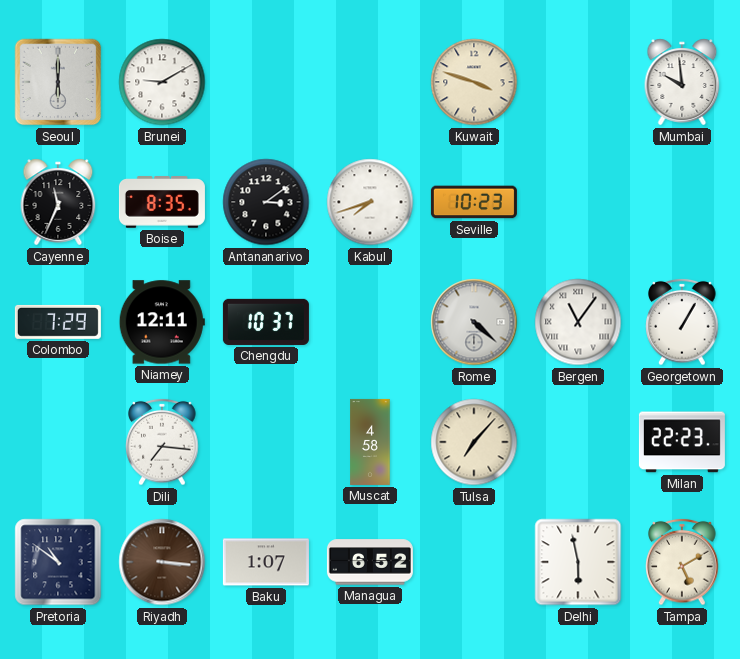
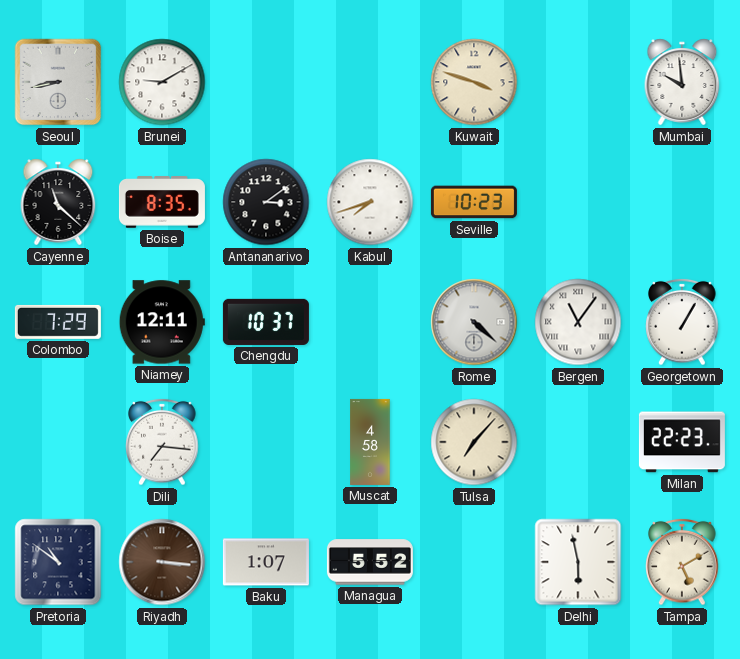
Seoul: 6:00 -> 8:43
Cayenne: 11:34 -> 11:22
Managua: 6:52 -> 5:52
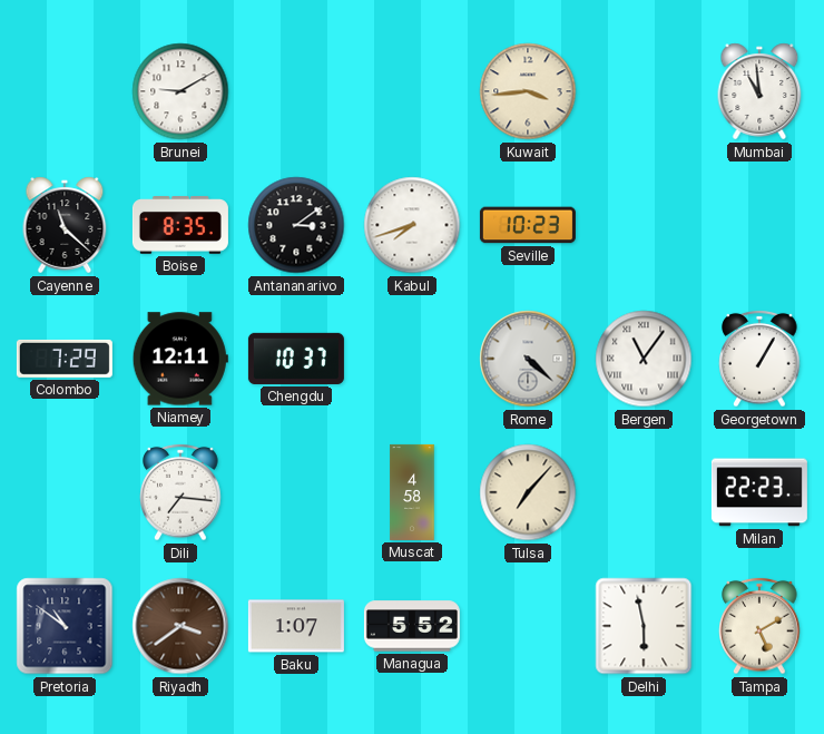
Seoul: 8:43 -> none
Kuwait: 3:48 -> 3:44
Mumbai: 9:59 -> 10:59
Riyadh: 3:16 -> 3:39
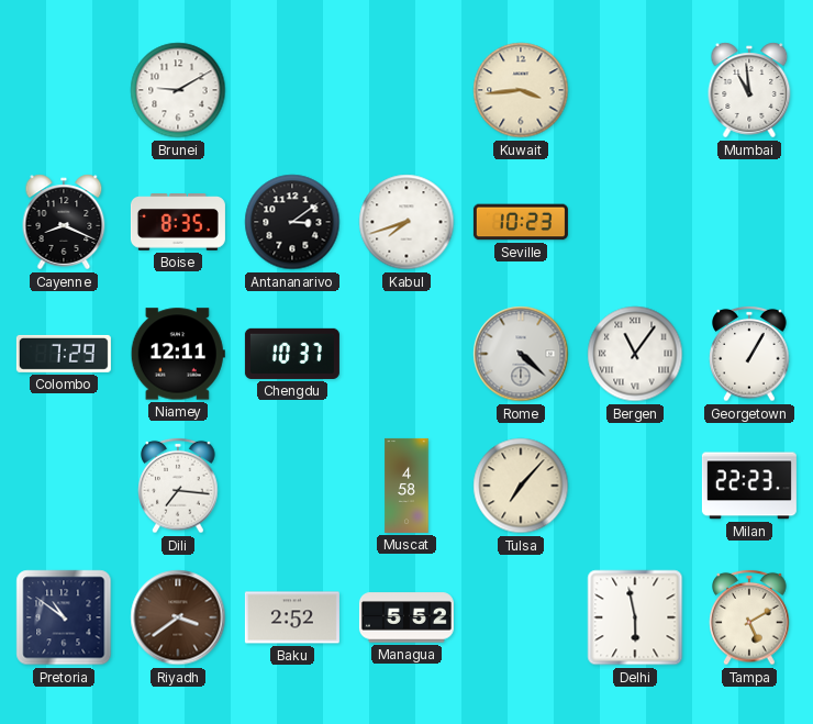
Cayenne: 11:22 -> 8:19
Baku: 1:07 -> 2:52
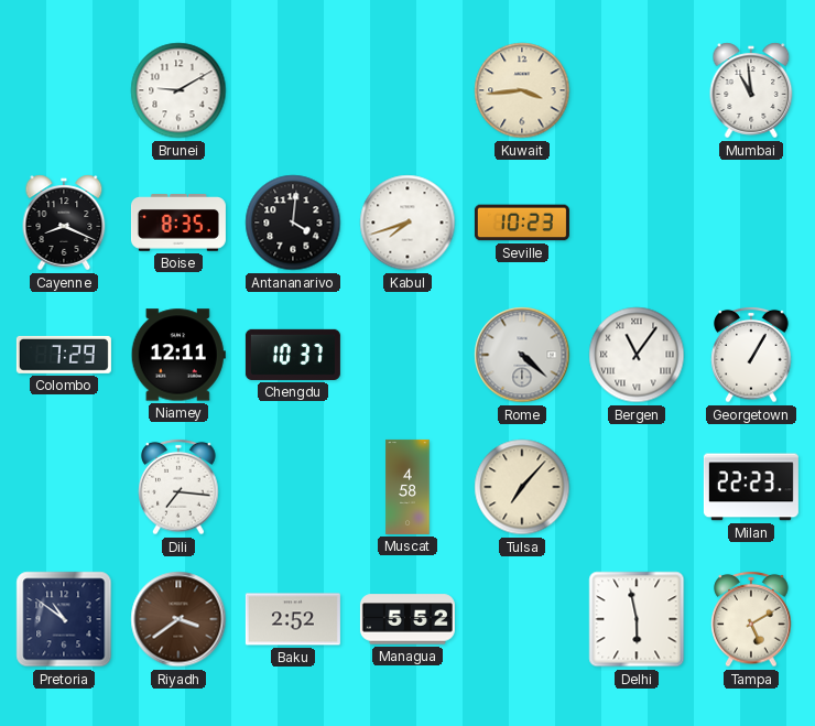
Antananarivo: 3:09 -> 4:01
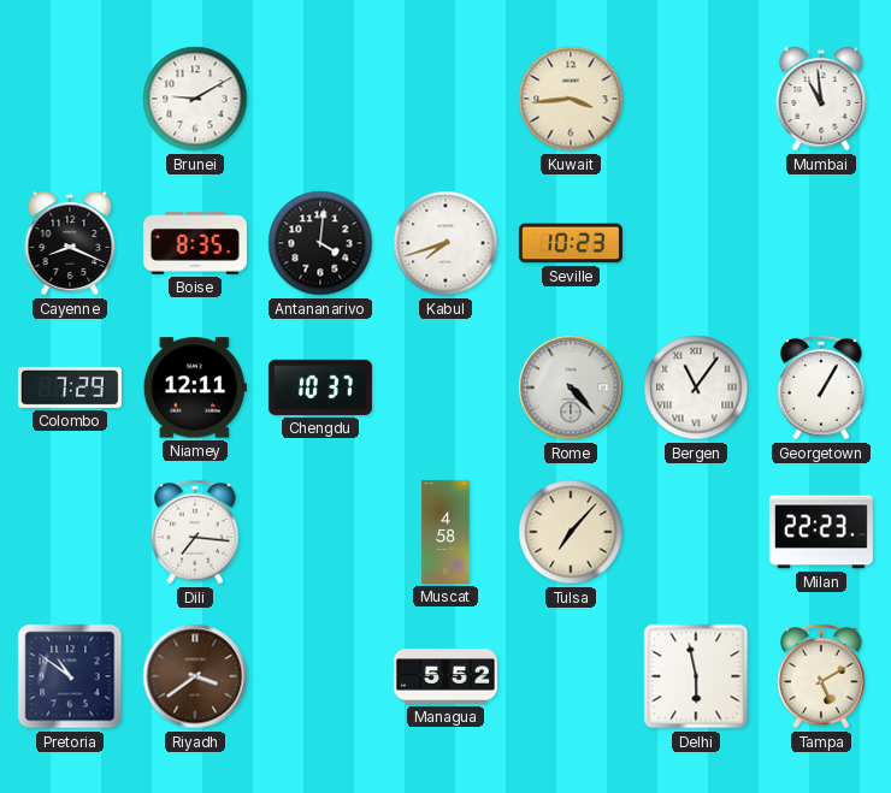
Rome: 4:22 -> 4:23
Baku: 2:52 -> none
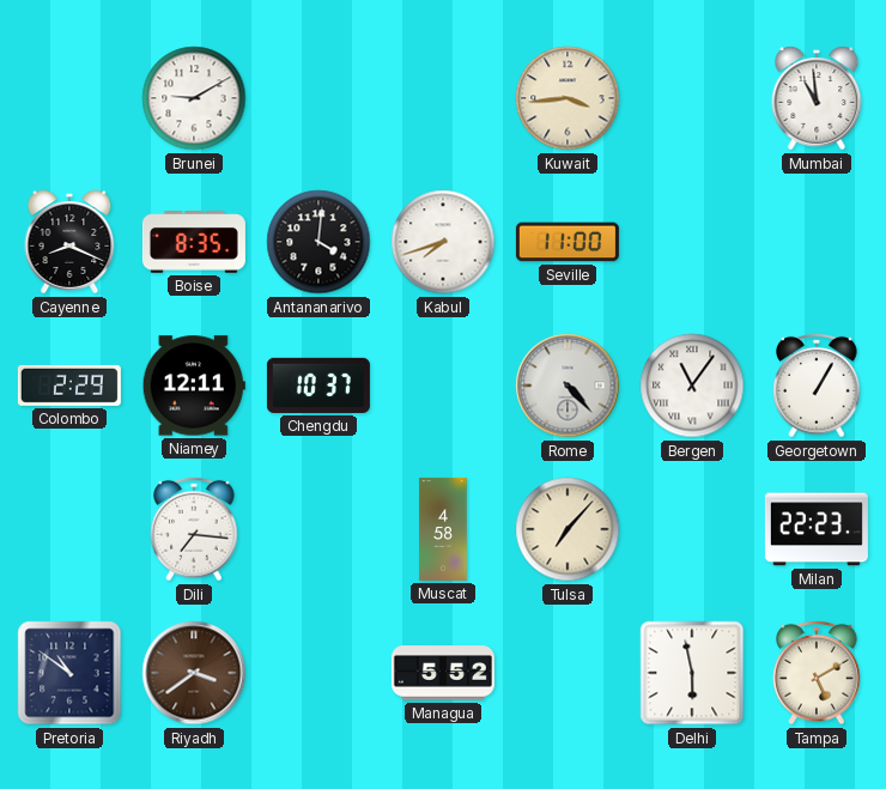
Seville: 10:23 -> 11:00
Colombo: 7:29 -> 2:29
